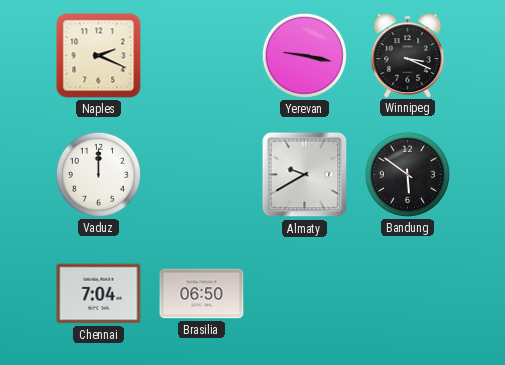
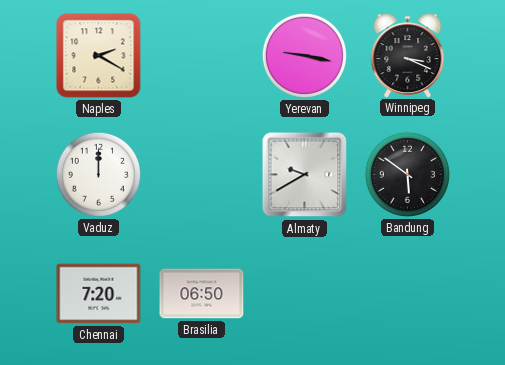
Naples: 2:19 -> 2:20
Chennai: 7:04 -> 7:20
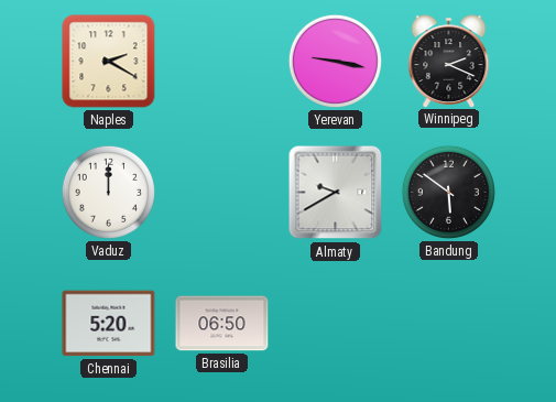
Winnipeg: 3:19 -> 2:19
Chennai: 7:20 -> 5:20
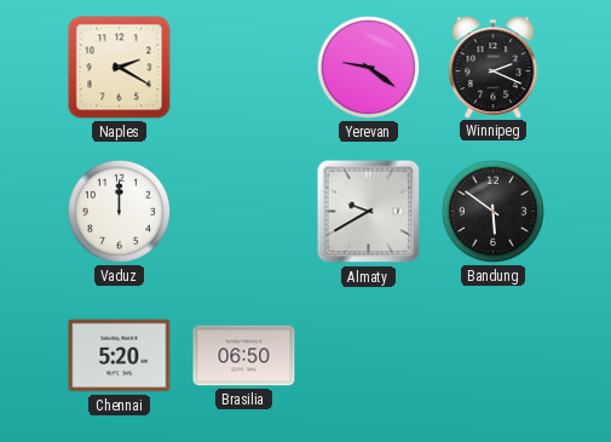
Yerevan: 9:17 -> 9:21
